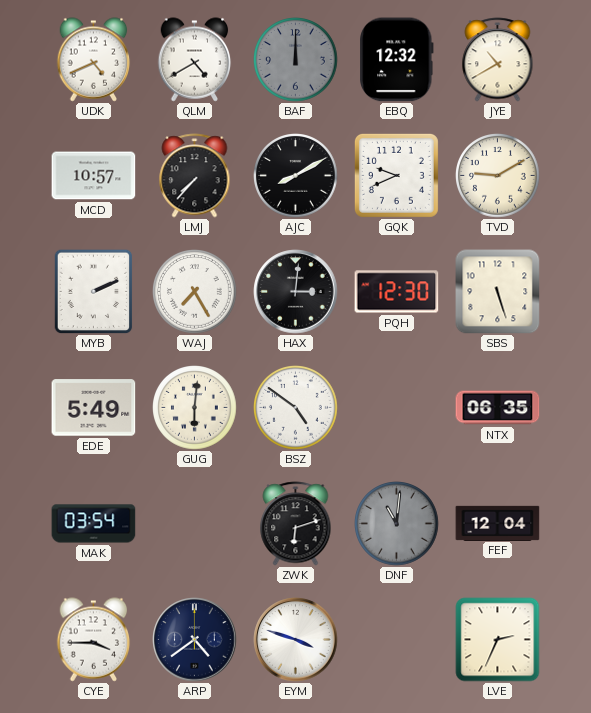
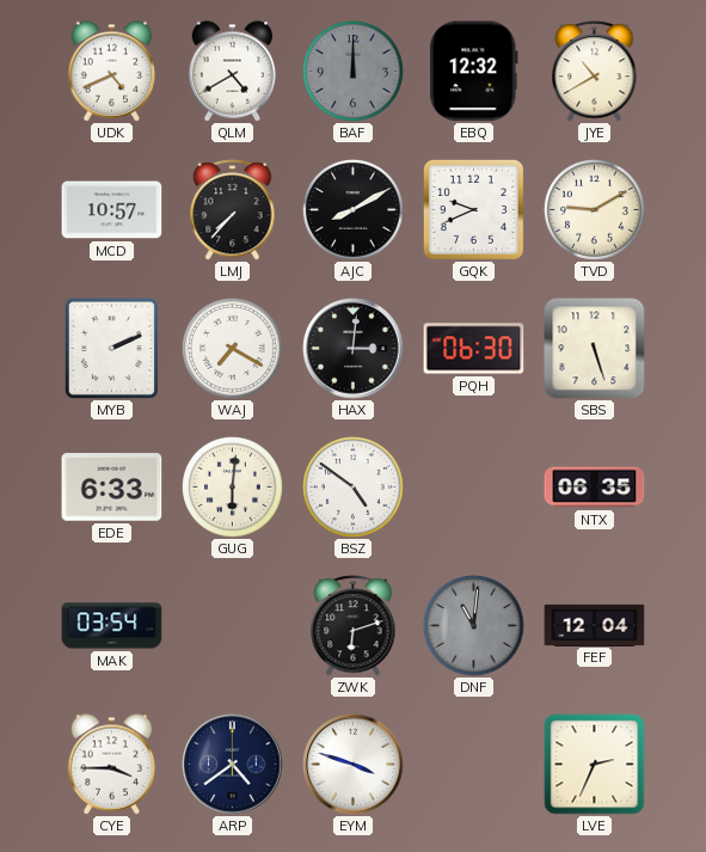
WAJ: 7:25 -> 7:20
PQH: 12:30 -> 06:30
EDE: 5:49 -> 6:33
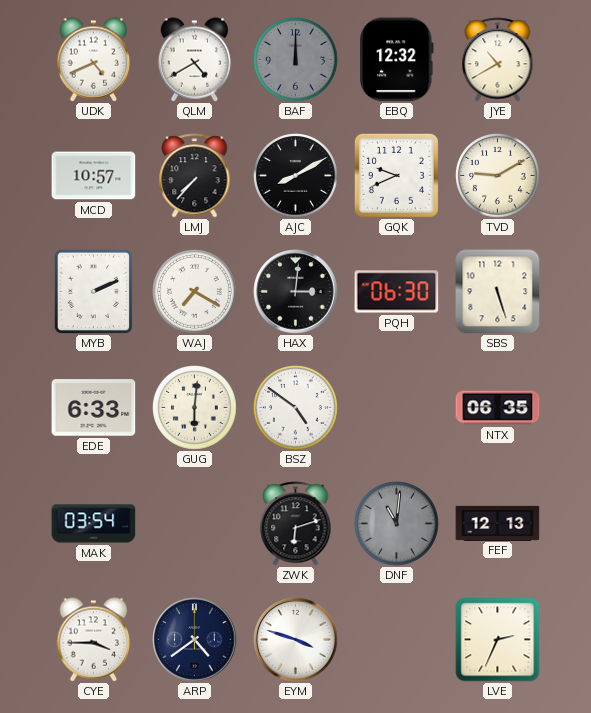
FEF: 12:04 -> 12:13
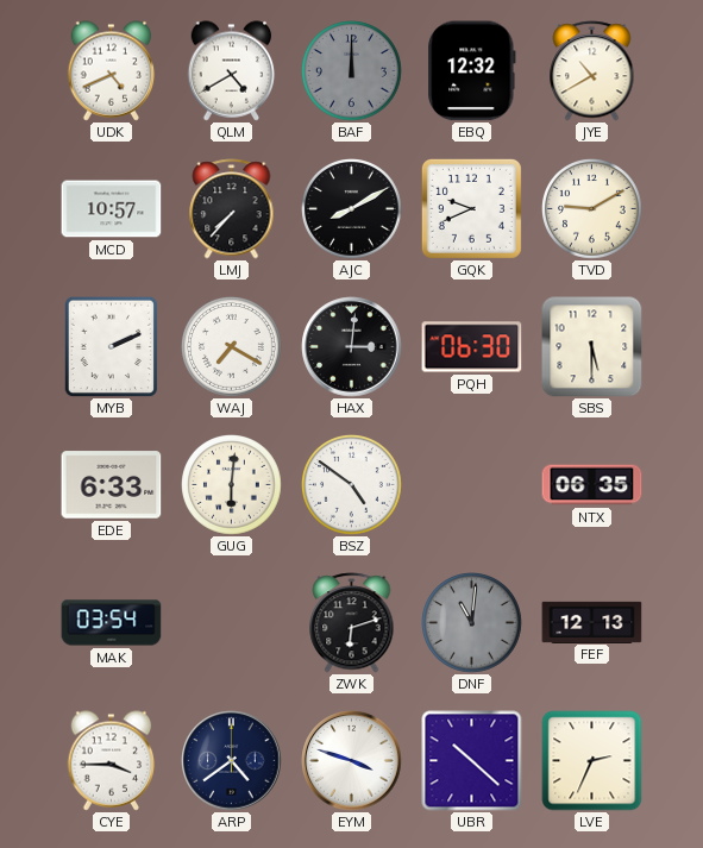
SBS: 5:27 -> 5:30
UBR: none -> 10:22
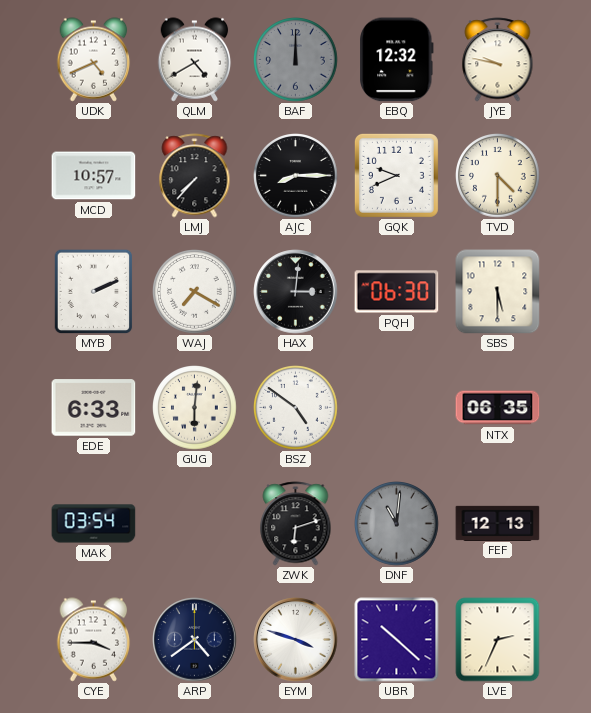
JYE: 10:40 -> 9:47
AJC: 8:10 -> 8:15
TVD: 9:10 -> 4:30
